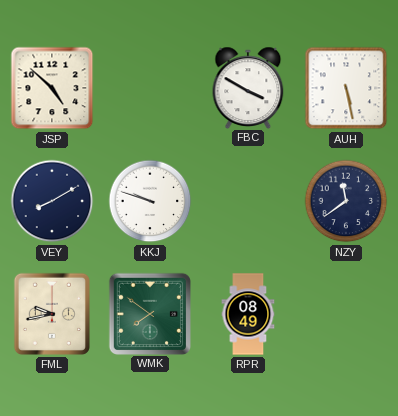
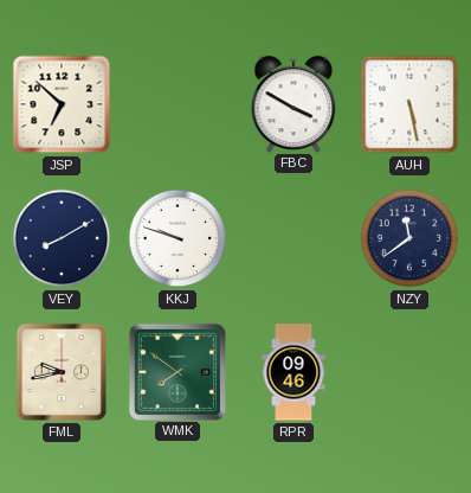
JSP: 4:52 -> 6:52
RPR: 08:49 -> 09:46
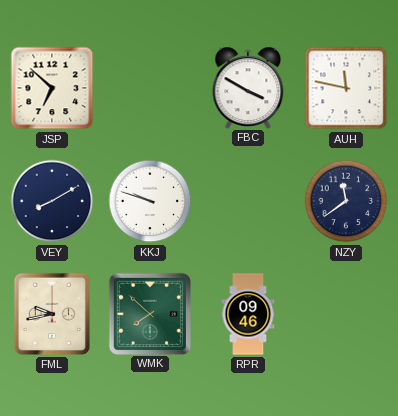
AUH: 5:28 -> 11:47
WMK: 7:51 -> 7:52
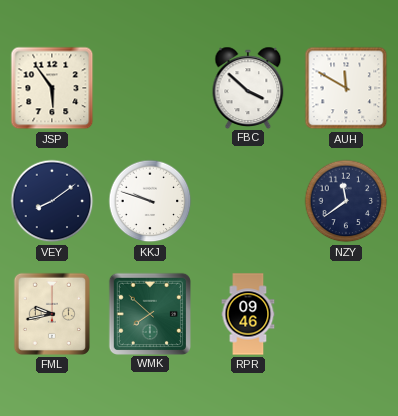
JSP: 6:52 -> 5:54
FBC: 3:50 -> 3:52
AUH: 11:47 -> 11:50
VEY: 8:10 -> 8:09
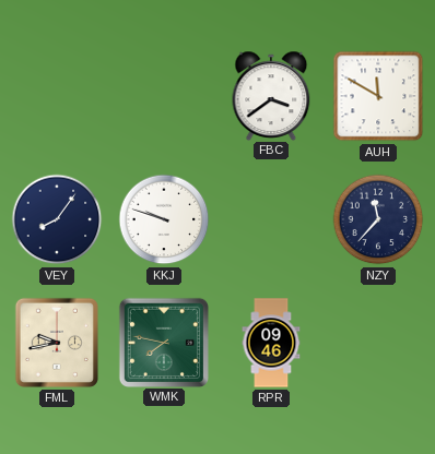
JSP: 5:54 -> none
FBC: 3:52 -> 3:39
VEY: 8:09 -> 8:06
NZY: 11:39 -> 11:37
WMK: 7:52 -> 7:47
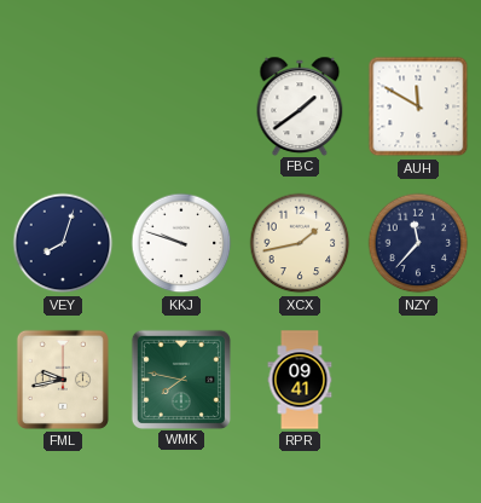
FBC: 3:39 -> 1:39
VEY: 8:06 -> 8:03
XCX: none -> 1:43
RPR: 09:46 -> 09:41
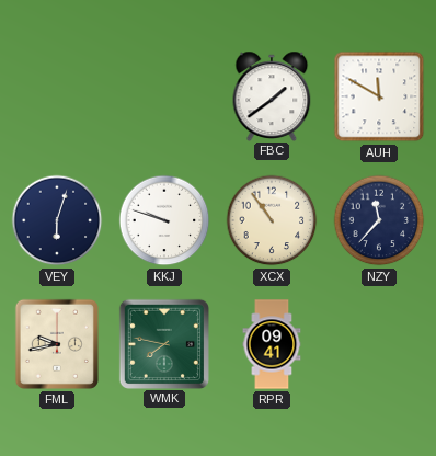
VEY: 8:03 -> 6:03
XCX: 1:43 -> 10:54
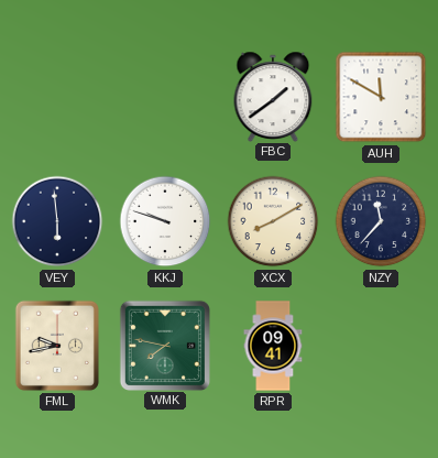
VEY: 6:03 -> 5:59
XCX: 10:54 -> 8:10
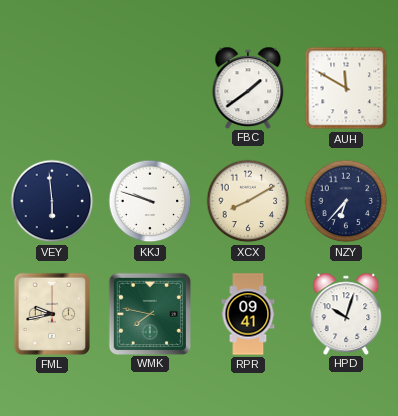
NZY: 11:37 -> 6:37
HPD: none -> 10:03
